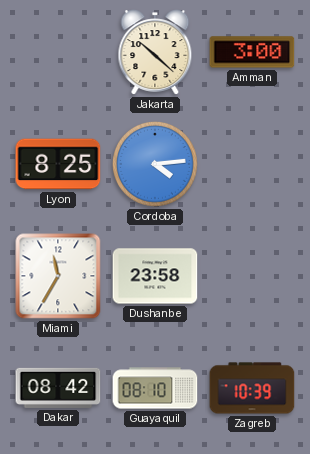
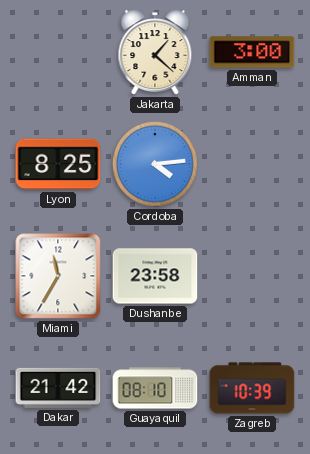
Jakarta: 10:22 -> 1:22
Dakar: 08:42 -> 21:42
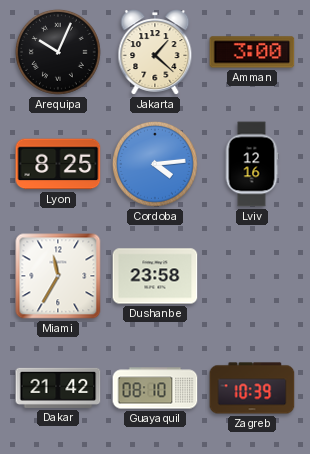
Arequipa: none -> 10:04
Lviv: none -> 12:16
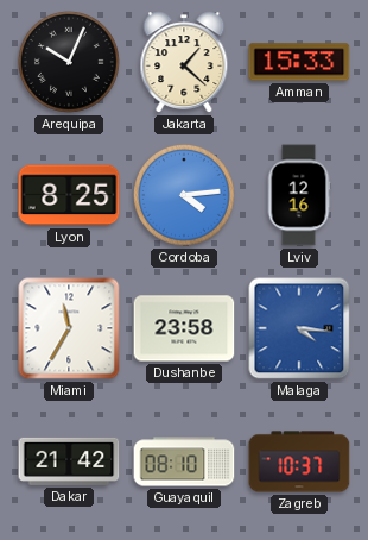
Amman: 3:00 -> 15:33
Malaga: none -> 4:16
Zagreb: 10:39 -> 10:37
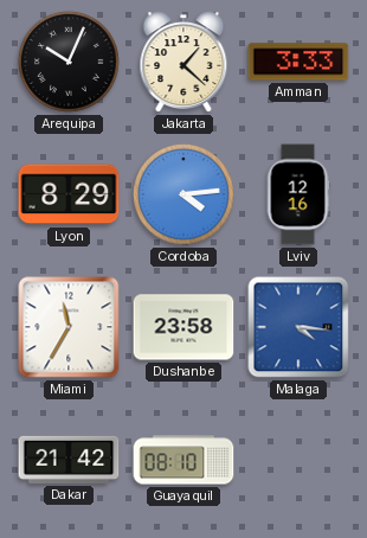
Amman: 15:33 -> 3:33
Lyon: 8:25 -> 8:29
Zagreb: 10:37 -> none
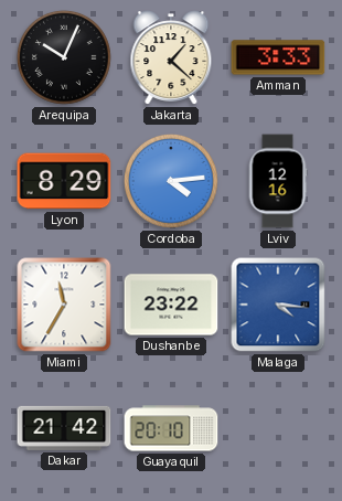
Dushanbe: 23:58 -> 23:22
Guayaquil: 08:10 -> 20:10
